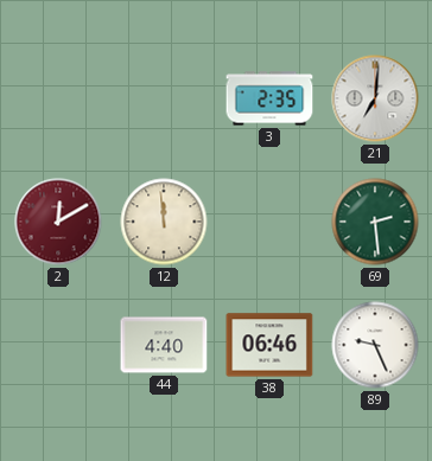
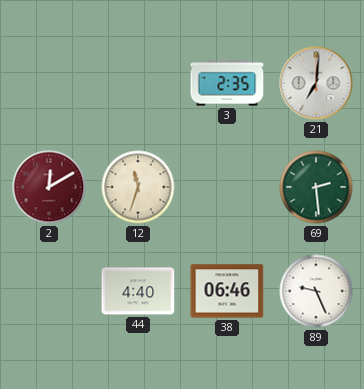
12: 11:59 -> 11:33
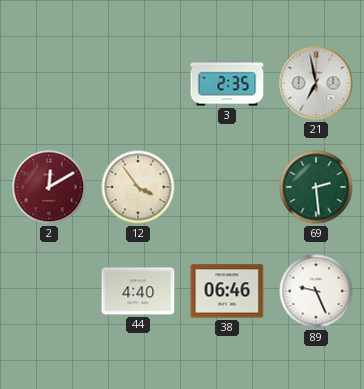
21: 7:01 -> 6:58
12: 11:33 -> 3:54
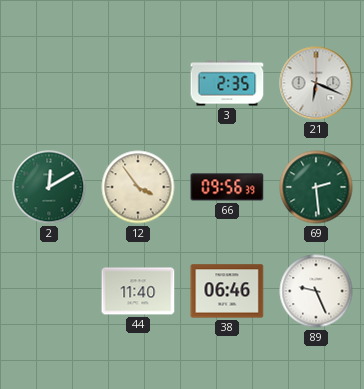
21: 6:58 -> 6:19
2 dial: burgundy -> green
66: none -> 09:56
44: 4:40 -> 11:40
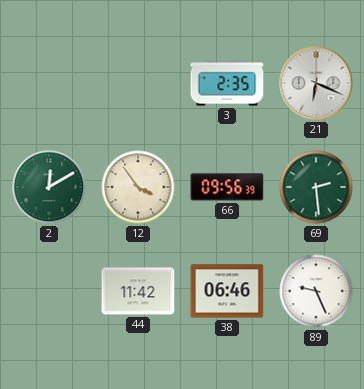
44: 11:40 -> 11:42
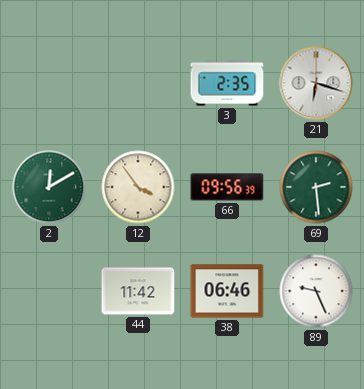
21: 6:19 -> 6:18
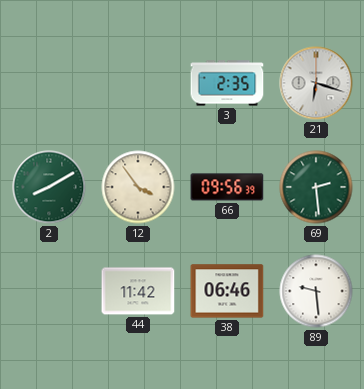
2: 12:10 -> 8:10
89: 9:26 -> 9:29
